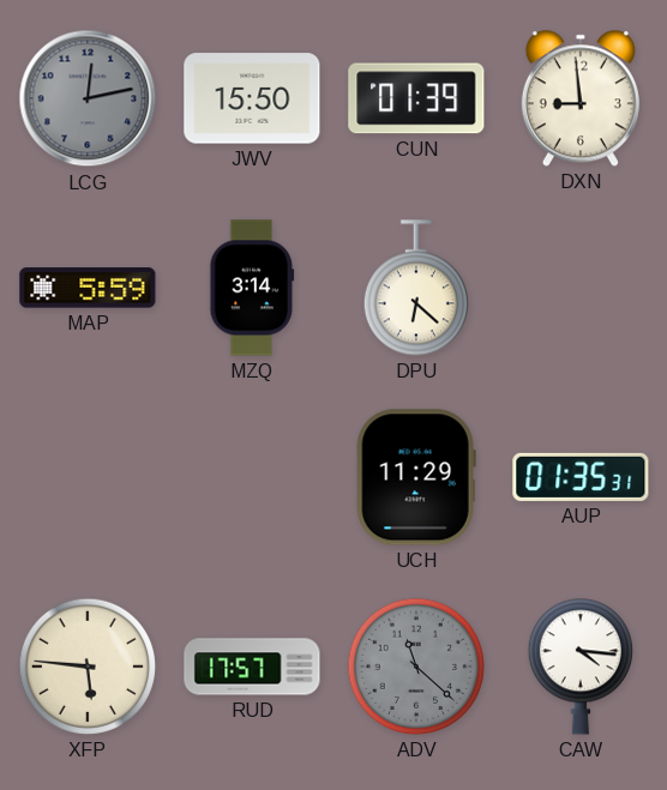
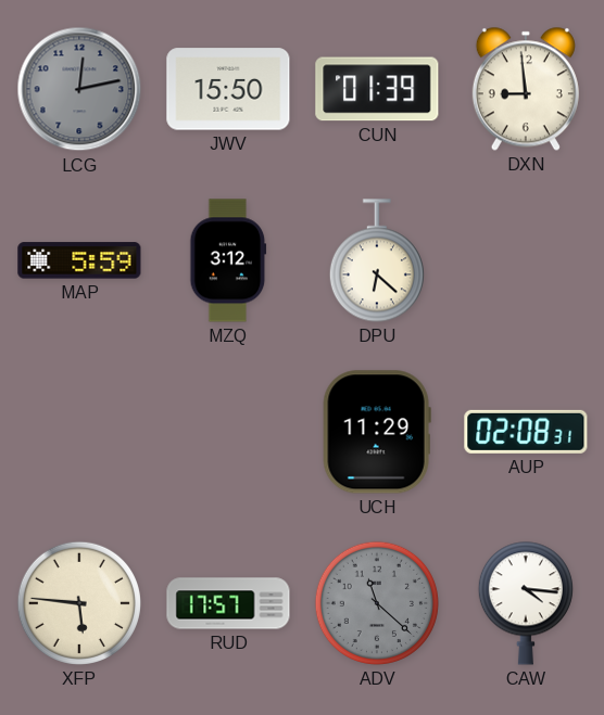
MZQ: 3:14 -> 3:12
AUP: 01:35 -> 02:08
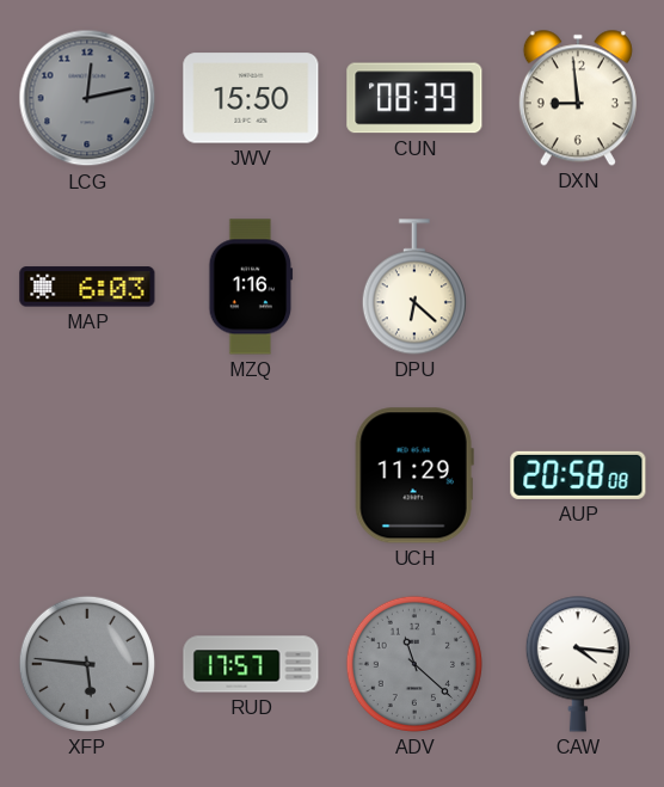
CUN: 01:39 -> 08:39
MAP: 5:59 -> 6:03
MZQ: 3:12 -> 1:16
AUP: 02:08 -> 20:58
XFP dial: cream -> grey
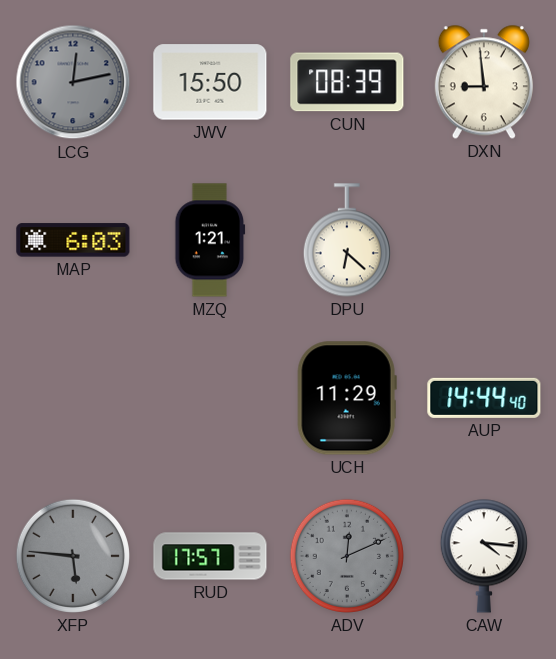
MZQ: 1:16 -> 1:21
AUP: 20:58 -> 14:44
ADV: 11:22 -> 12:11
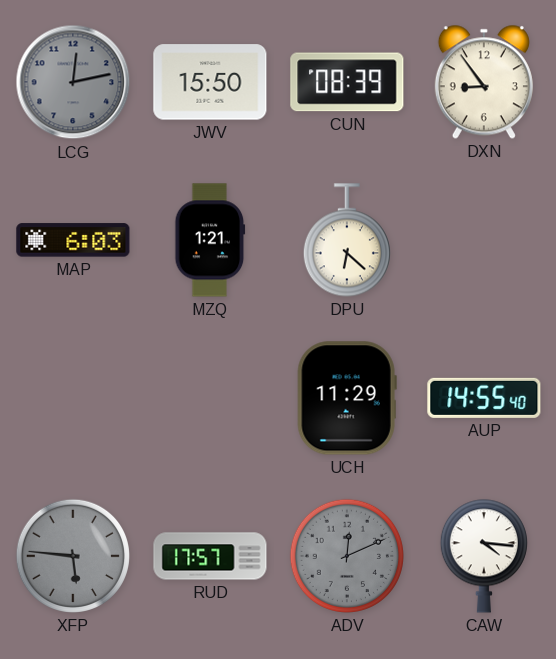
DXN: 8:59 -> 8:54
AUP: 14:44 -> 14:55
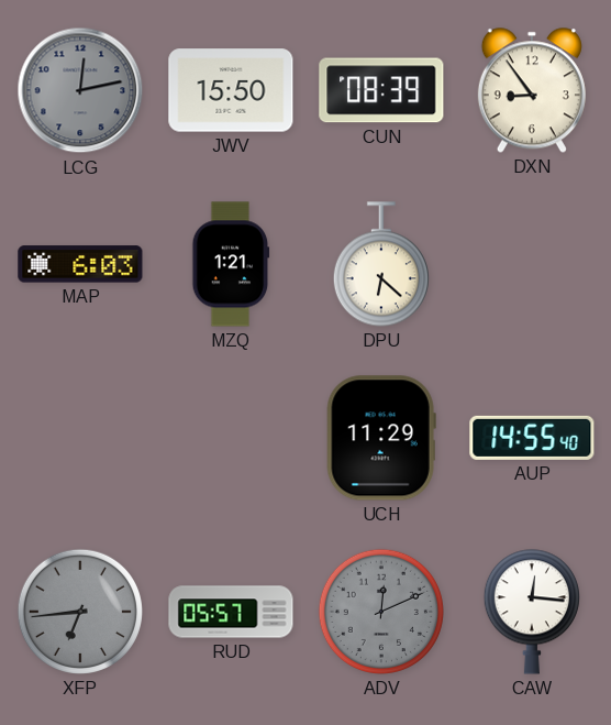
XFP: 5:46 -> 6:44
RUD: 17:57 -> 05:57
CAW: 4:16 -> 12:16
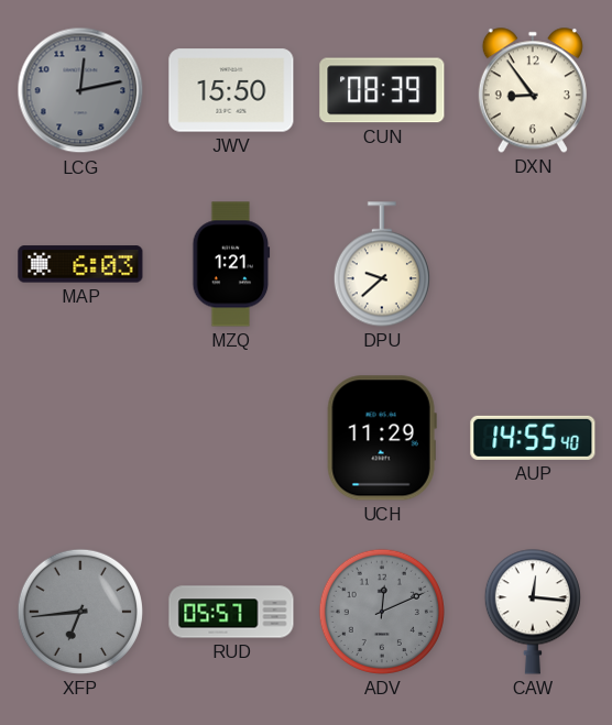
DPU: 6:22 -> 9:38
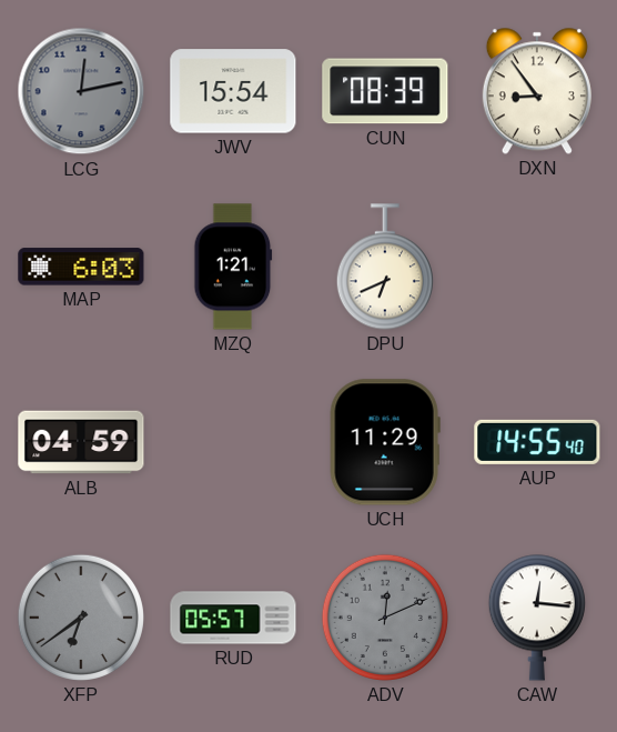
JWV: 15:50 -> 15:54
DPU: 9:38 -> 6:41
ALB: none -> 04:59
XFP: 6:44 -> 6:39
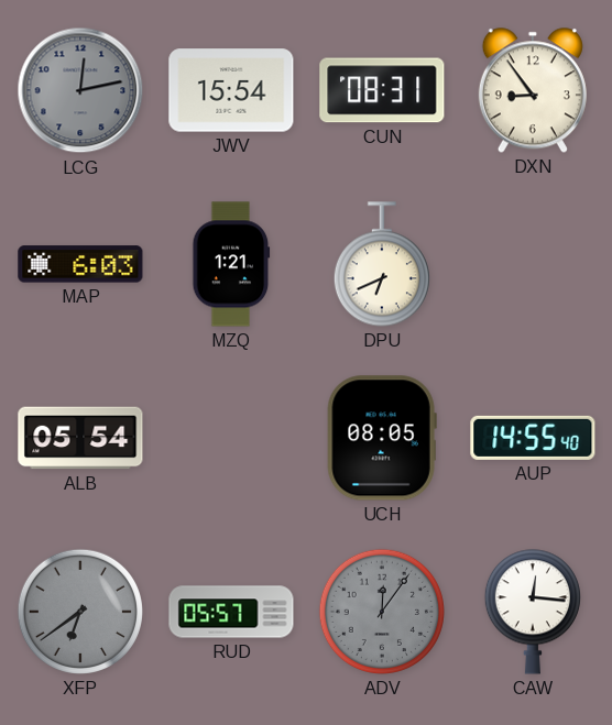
CUN: 08:39 -> 08:31
ALB: 04:59 -> 05:54
UCH: 11:29 -> 08:05
ADV: 12:11 -> 12:06
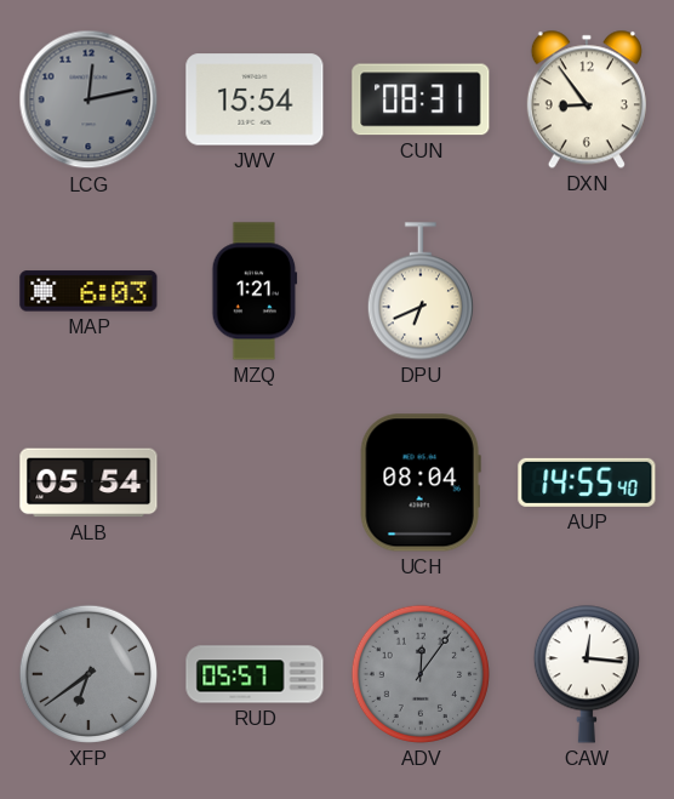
UCH: 08:05 -> 08:04
